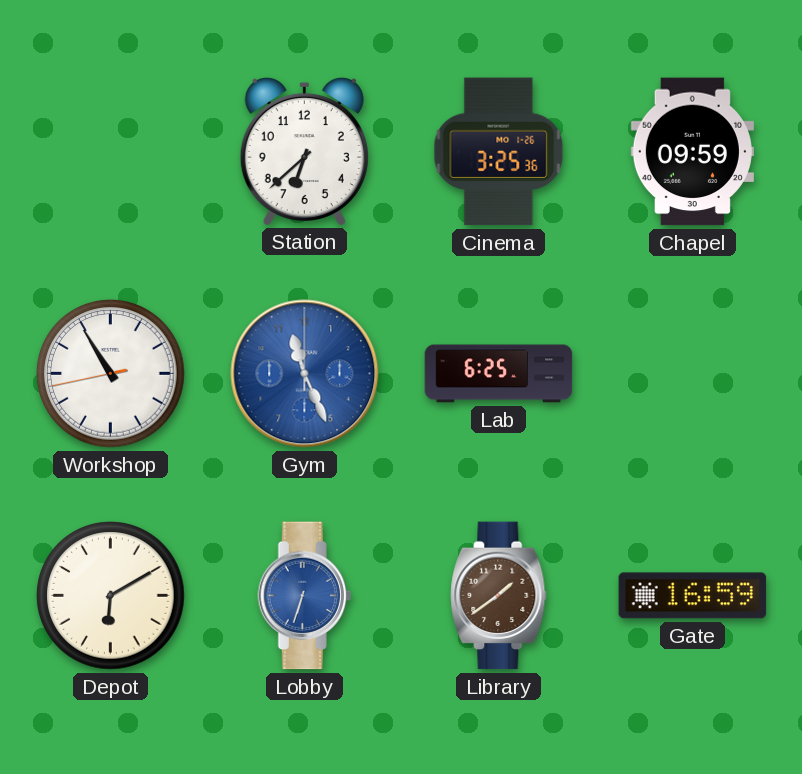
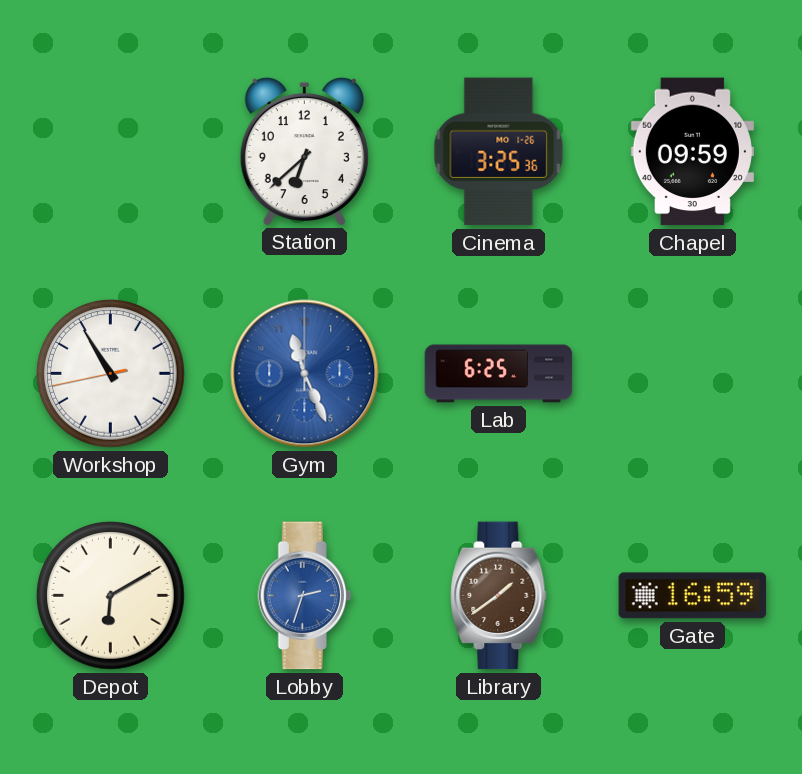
Lobby: 6:33 -> 2:33
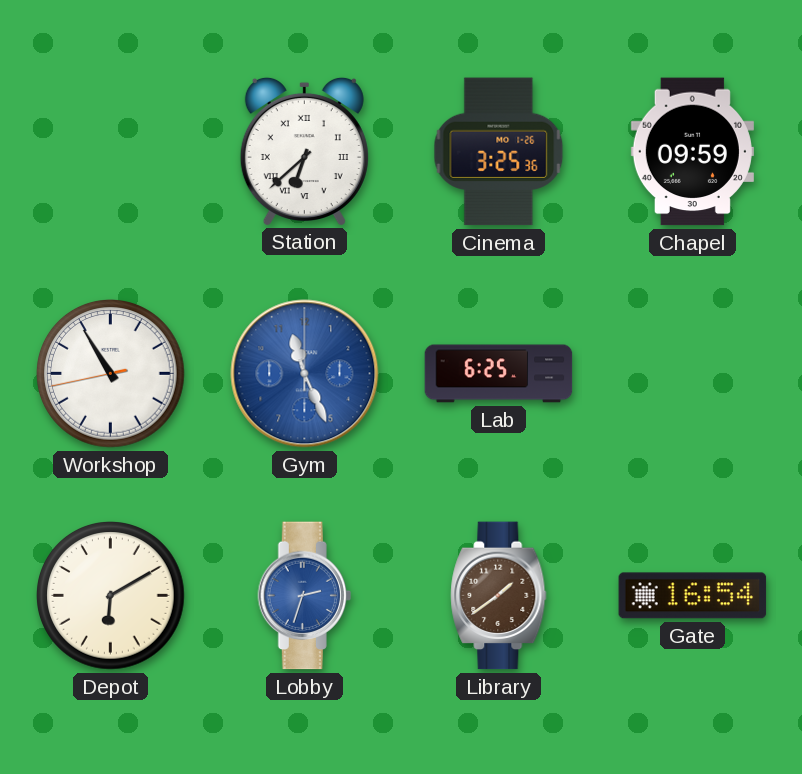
Station numerals: Arabic -> Roman
Gate: 16:59 -> 16:54
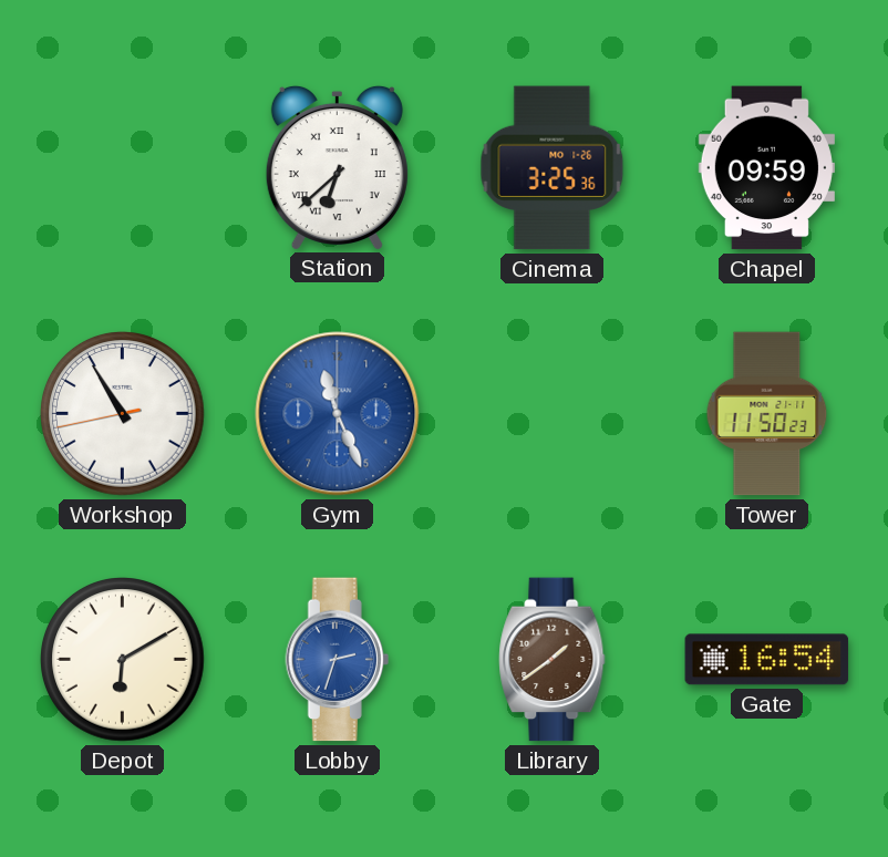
Lab: 6:25 -> none
Tower: none -> 11:50
